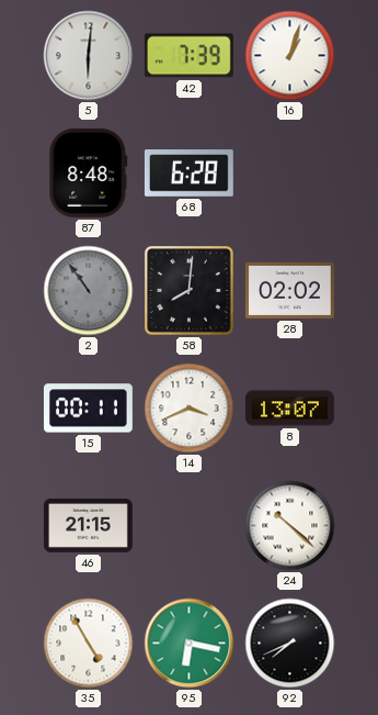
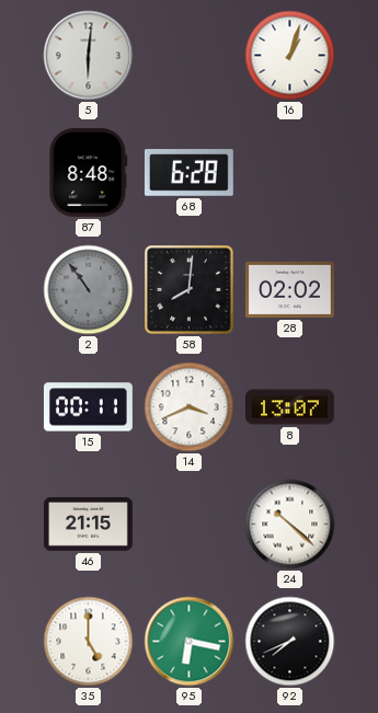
42: 7:39 -> none
35: 4:55 -> 5:00
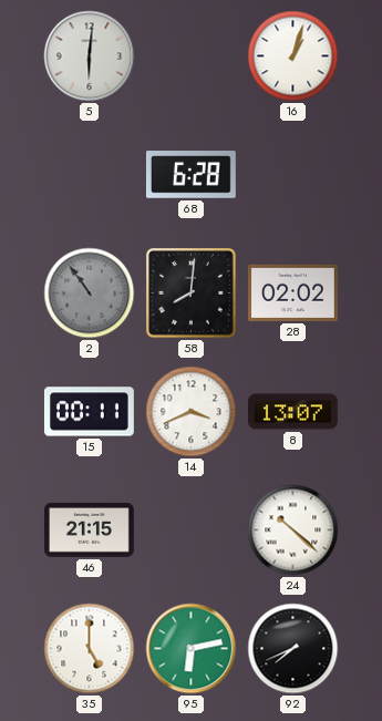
87: 8:48 -> none
95: 6:17 -> 6:13
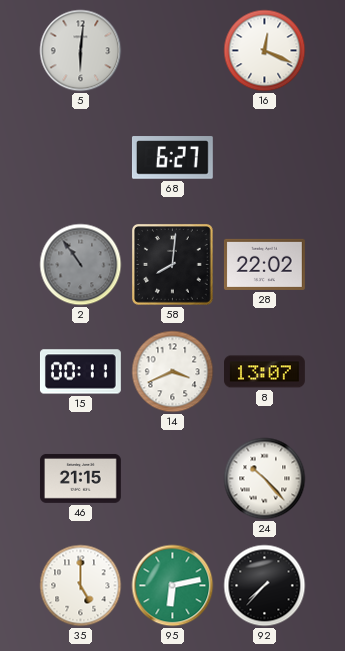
16: 1:03 -> 12:19
68: 6:28 -> 6:27
28: 02:02 -> 22:02
24: 10:22 -> 10:23
92: 7:41 -> 7:37
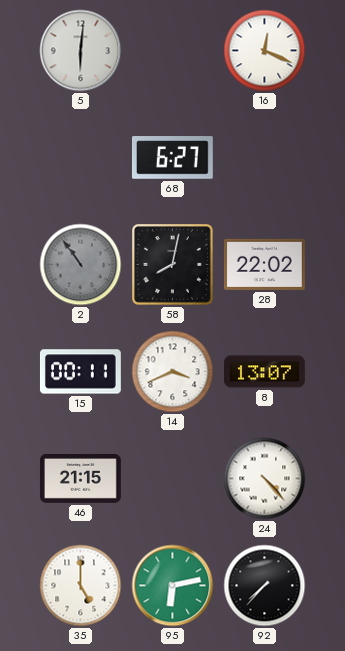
58: 8:01 -> 8:02
24: 10:23 -> 4:23
